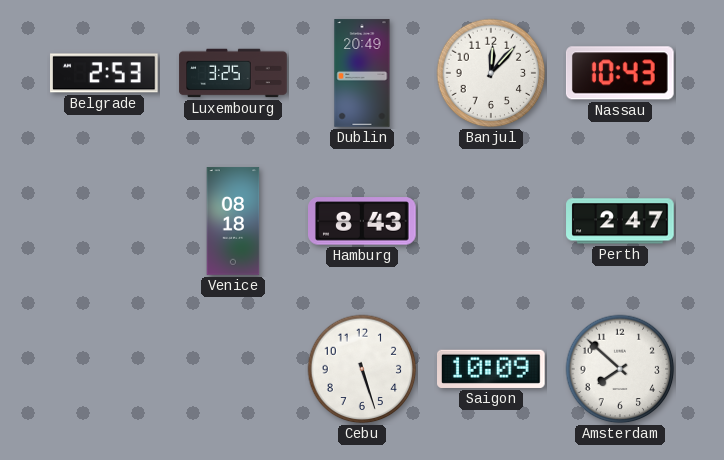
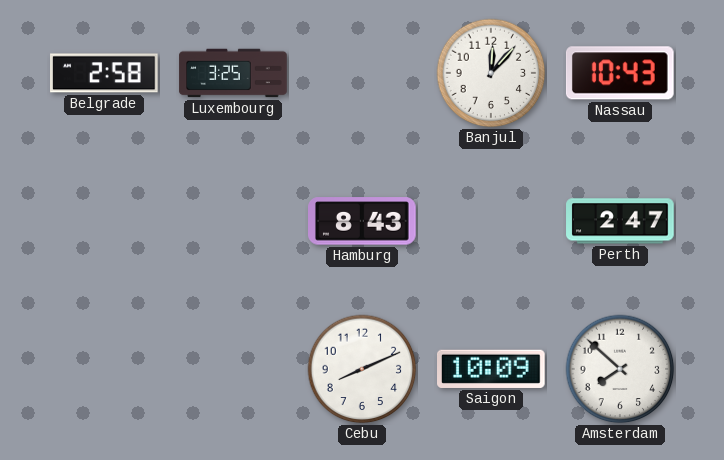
Belgrade: 2:53 -> 2:58
Dublin: 20:49 -> none
Venice: 08:18 -> none
Cebu: 5:27 -> 8:11
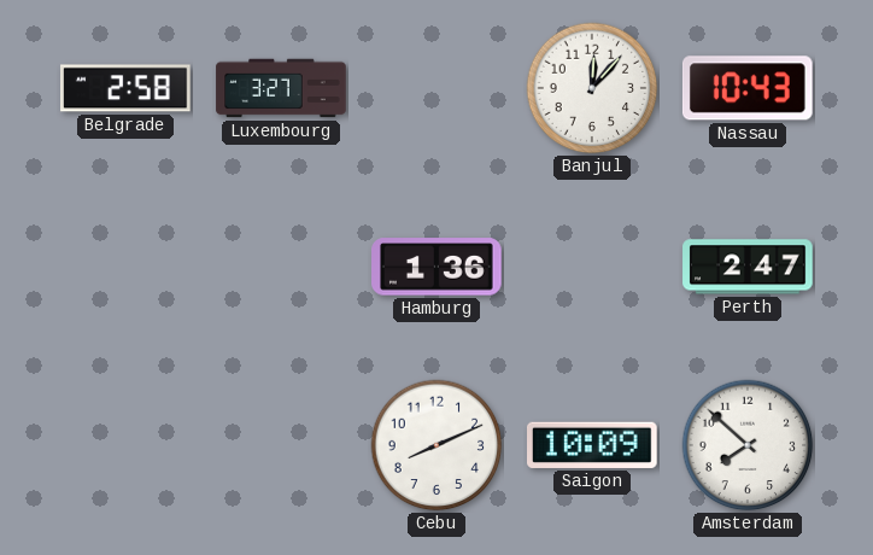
Luxembourg: 3:25 -> 3:27
Hamburg: 8:43 -> 1:36
